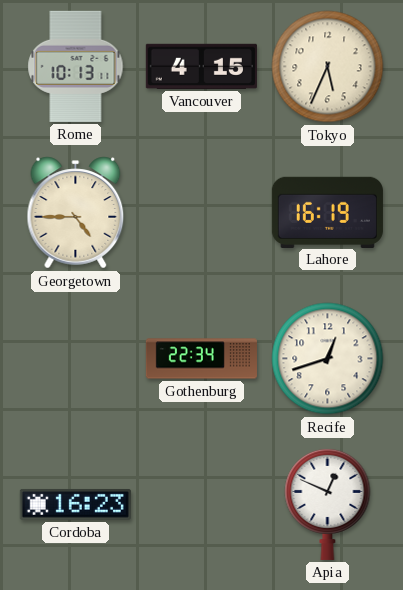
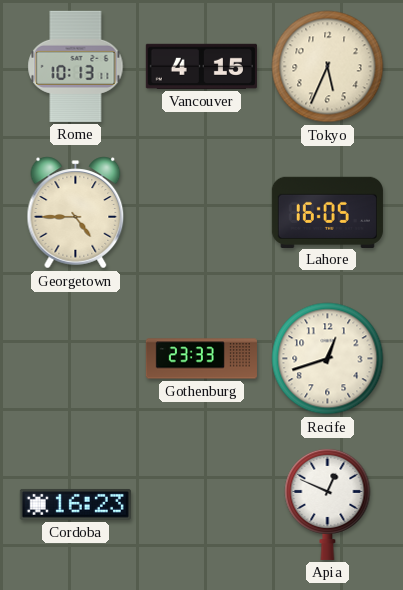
Lahore: 16:19 -> 16:05
Gothenburg: 22:34 -> 23:33
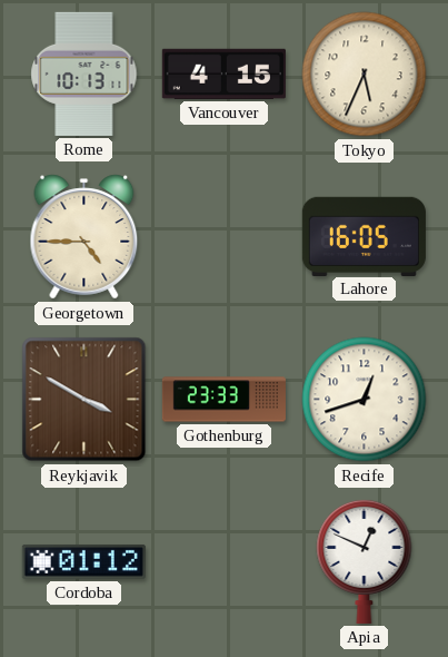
Reykjavik: none -> 3:50
Cordoba: 16:23 -> 01:12
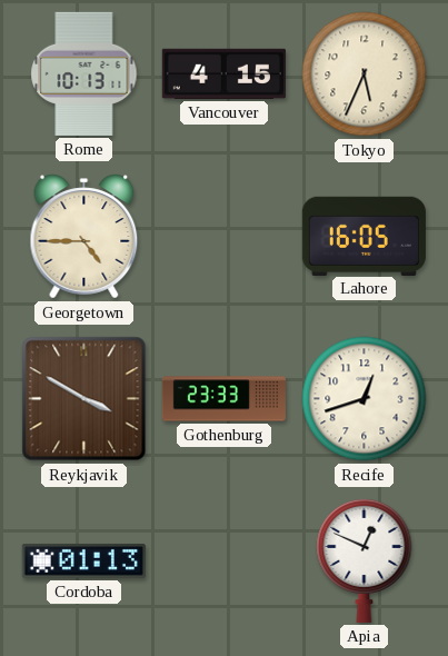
Cordoba: 01:12 -> 01:13
